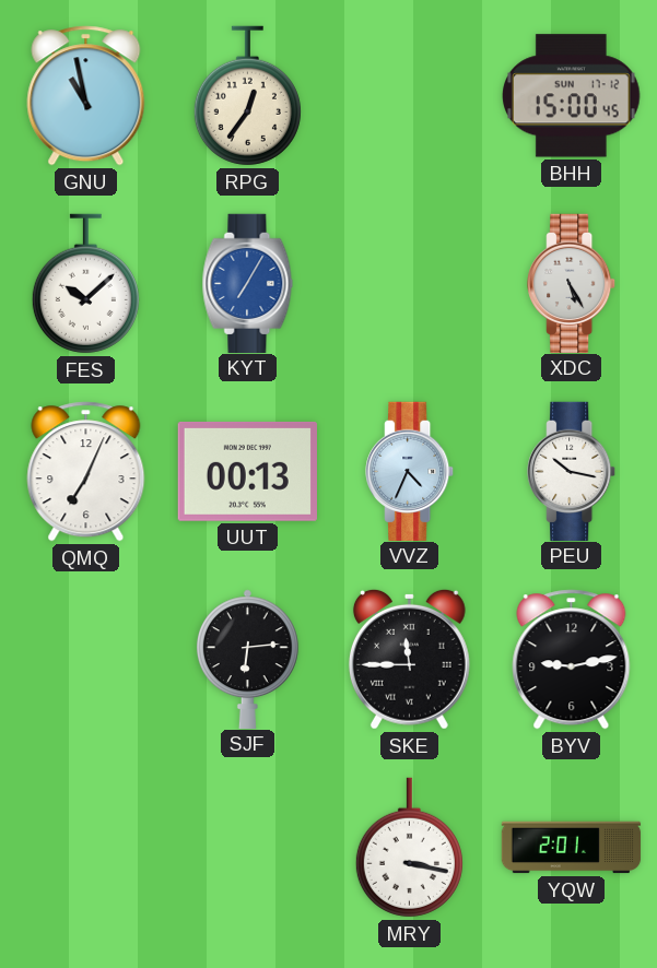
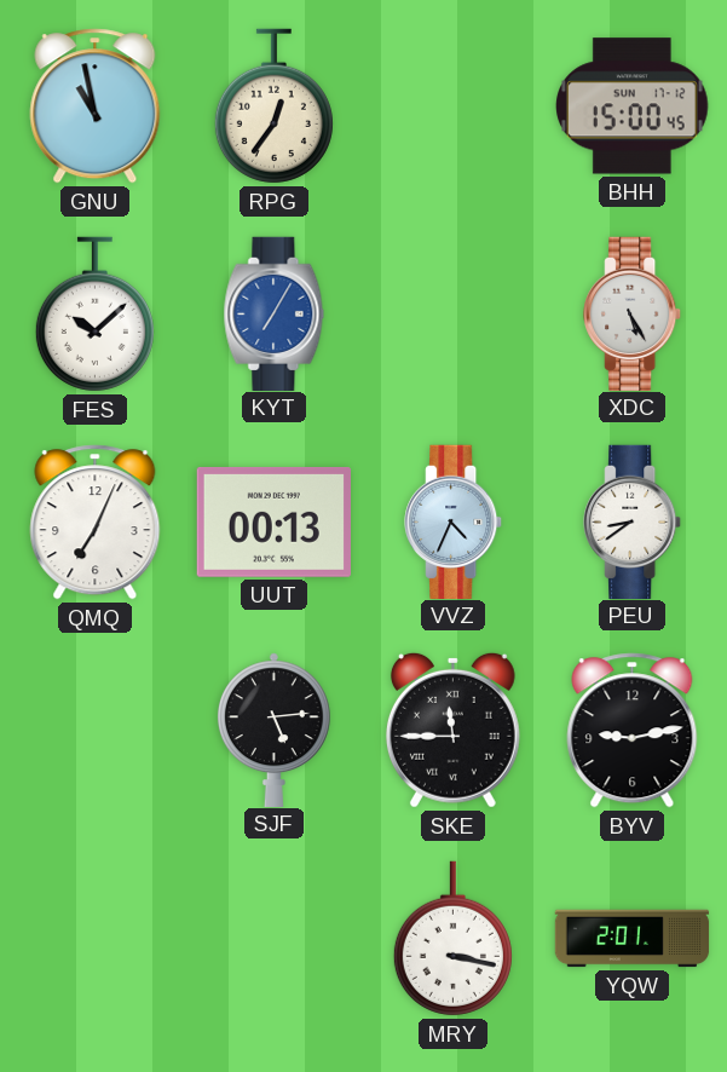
PEU: 10:17 -> 8:39
SJF: 6:14 -> 5:14
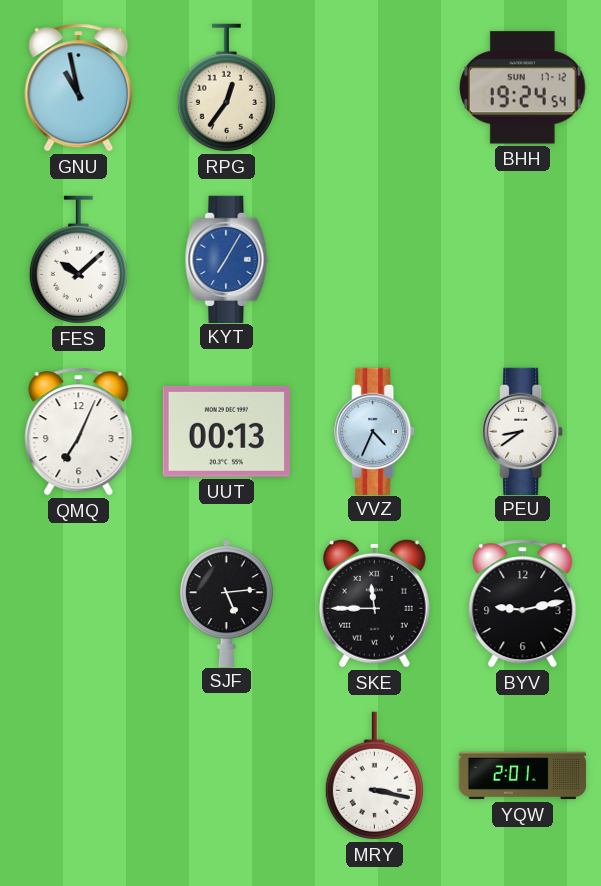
BHH: 15:00 -> 19:24
XDC: 5:25 -> none
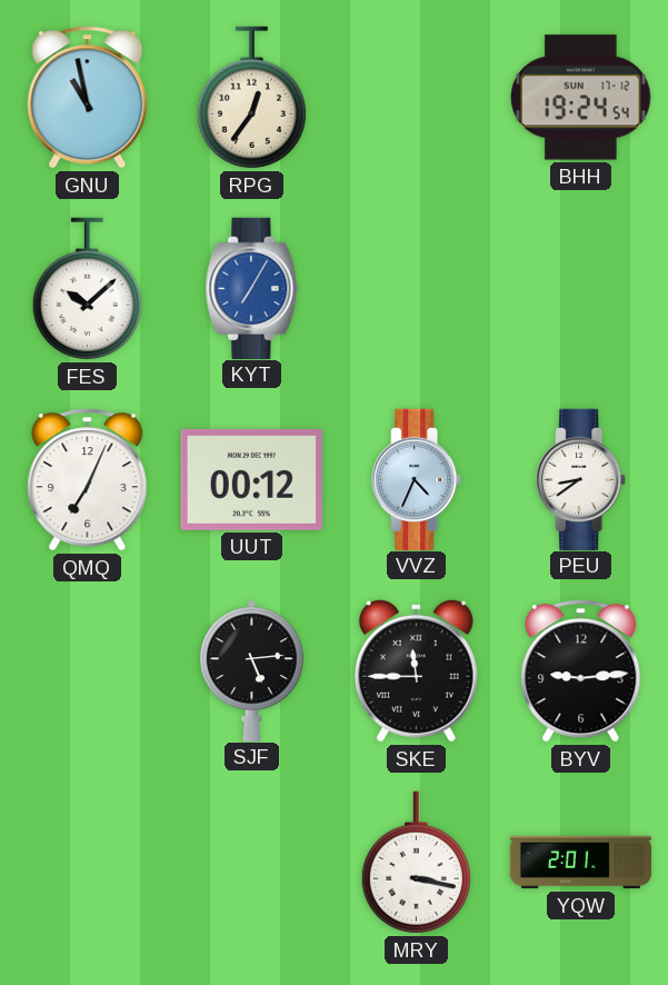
UUT: 00:13 -> 00:12
BYV: 9:13 -> 9:14
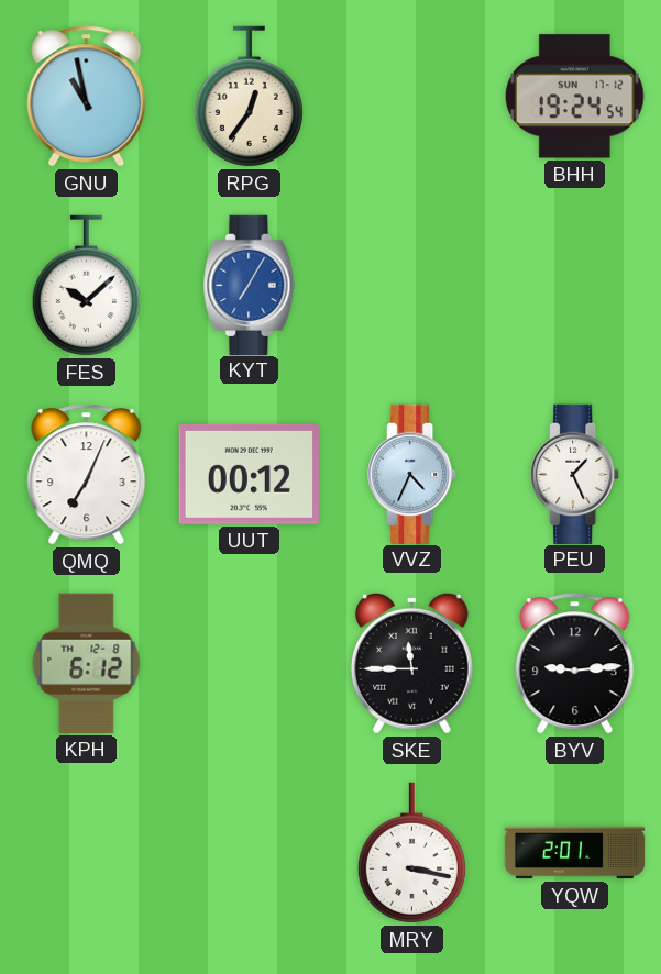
PEU: 8:39 -> 1:26
KPH: none -> 6:12
SJF: 5:14 -> none
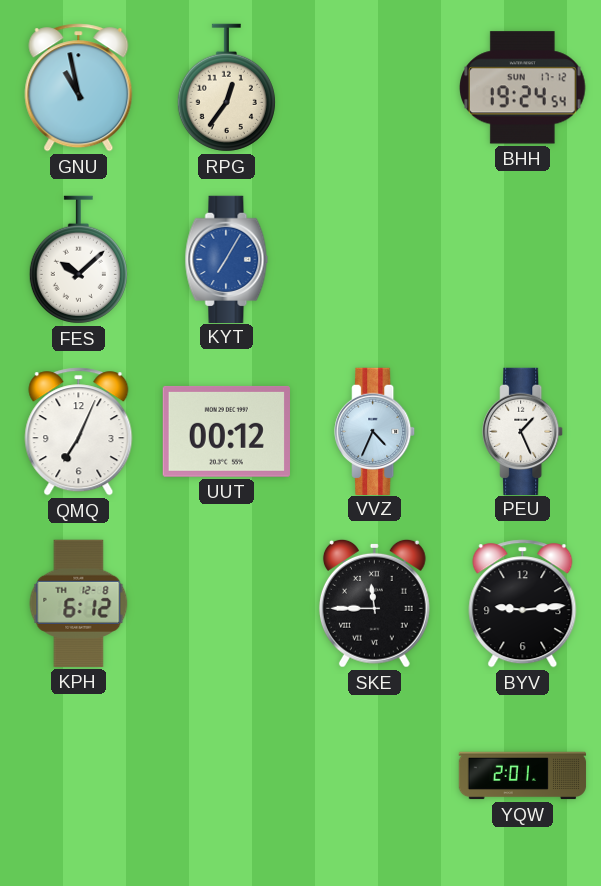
MRY: 3:17 -> none
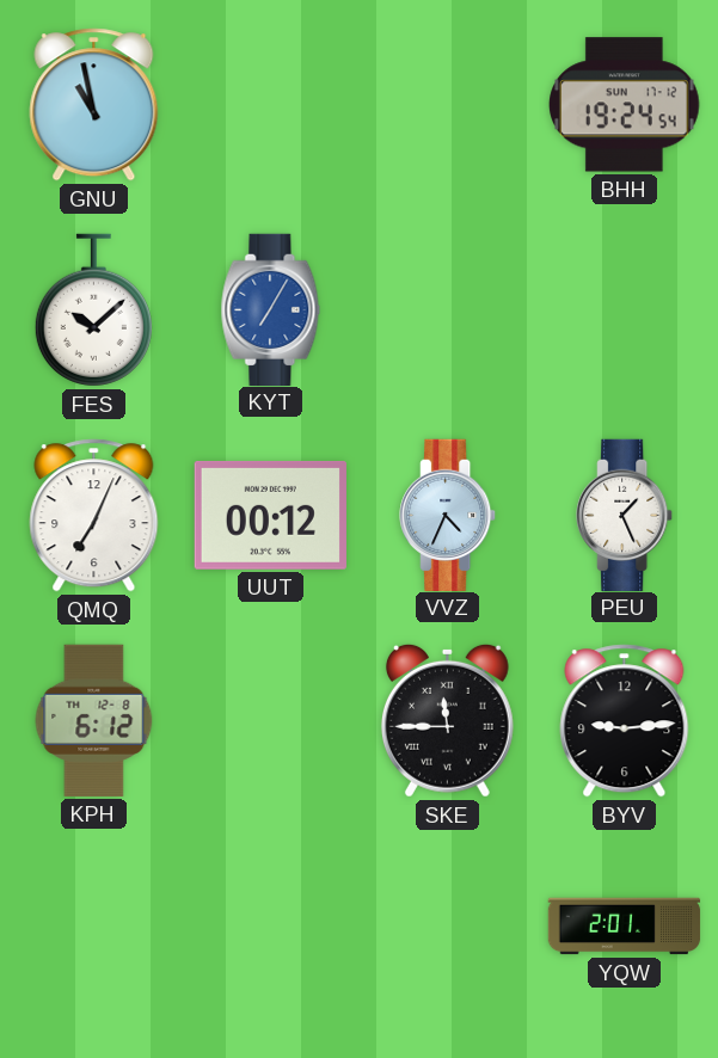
RPG: 12:36 -> none
